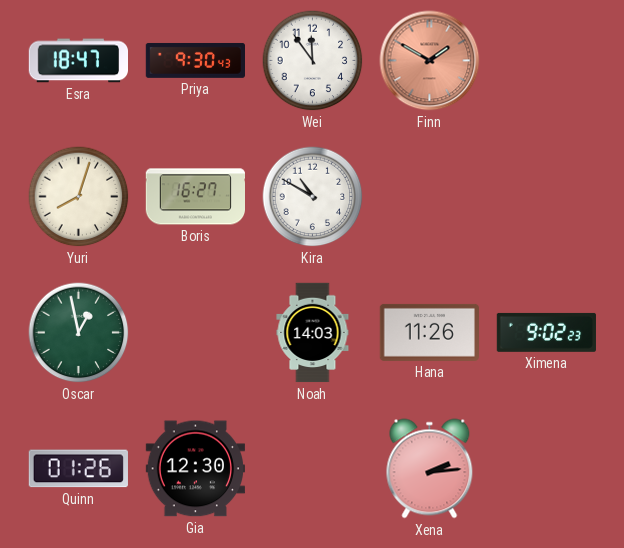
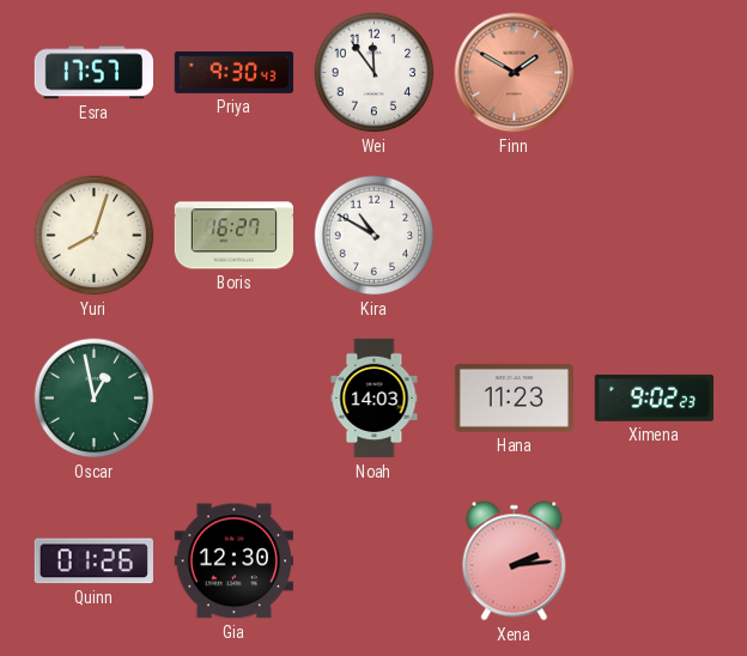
Esra: 18:47 -> 17:57
Hana: 11:26 -> 11:23
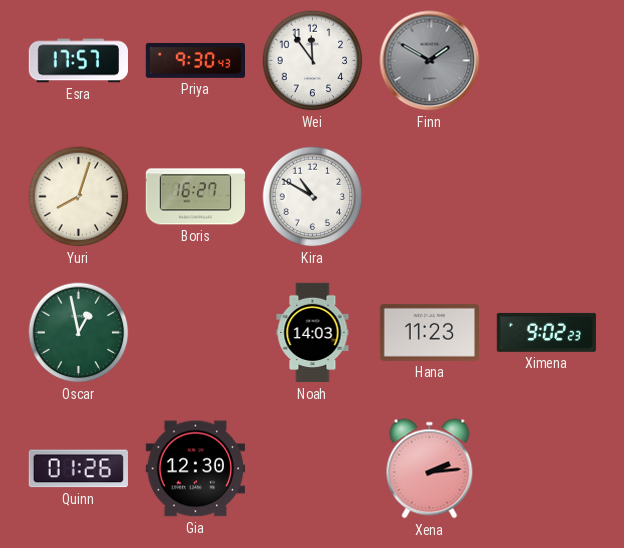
Finn dial: salmon -> grey
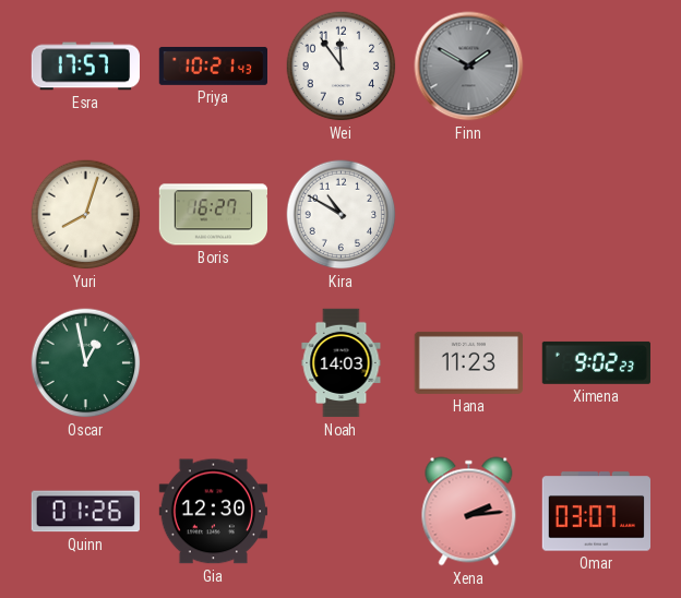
Priya: 9:30 -> 10:21
Omar: none -> 03:07
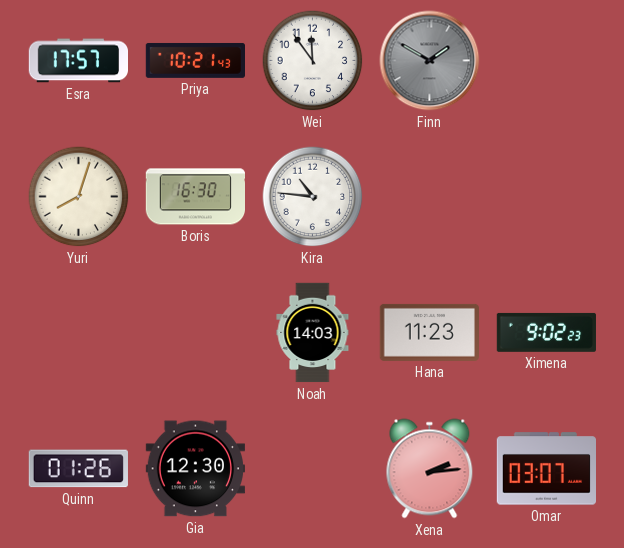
Boris: 16:27 -> 16:30
Kira: 10:50 -> 10:46
Oscar: 12:58 -> none
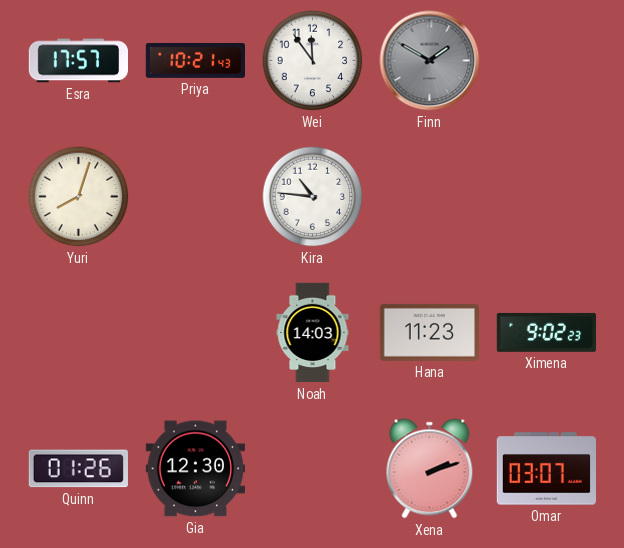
Boris: 16:30 -> none
Xena: 2:14 -> 2:12
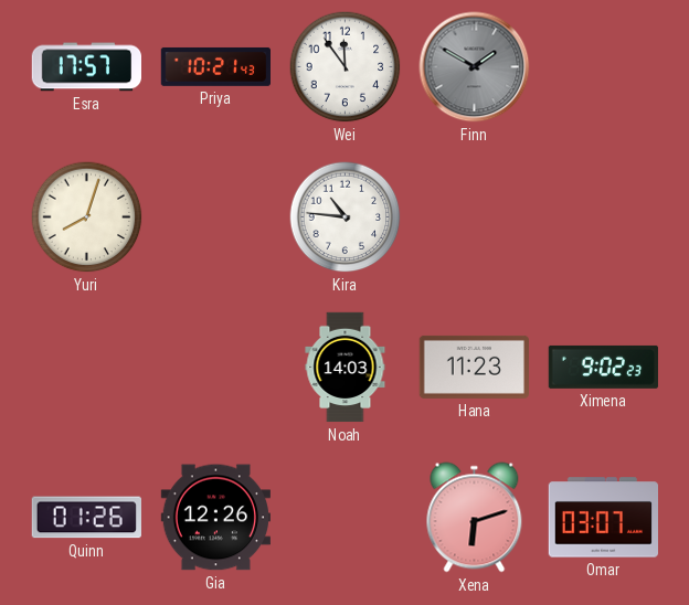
Gia: 12:30 -> 12:26
Xena: 2:12 -> 6:12
